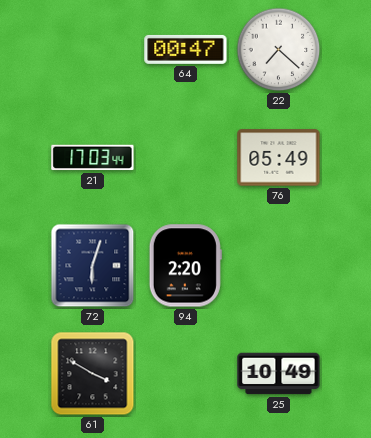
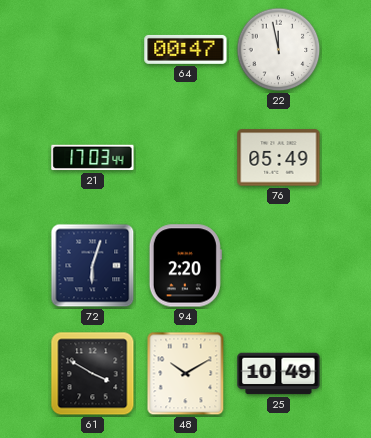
22: 7:22 -> 11:58
48: none -> 10:10
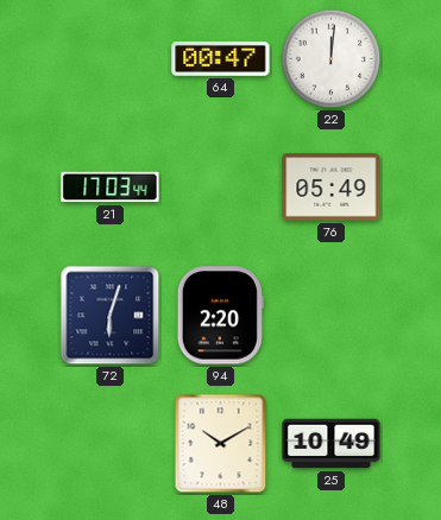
22: 11:58 -> 12:01
61: 3:50 -> none
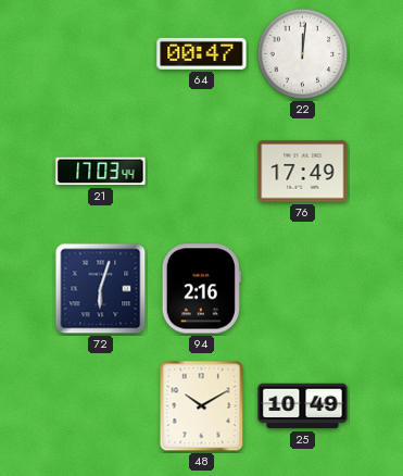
76: 05:49 -> 17:49
94: 2:20 -> 2:16
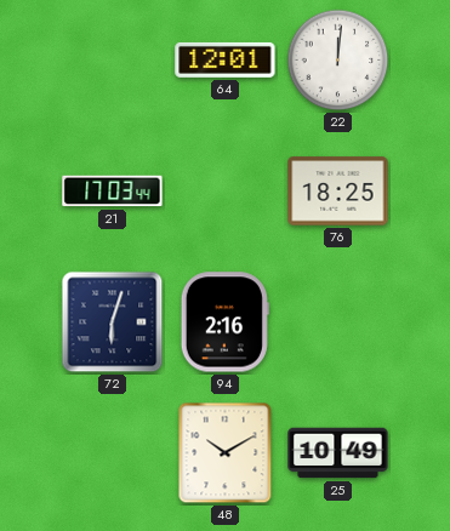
64: 00:47 -> 12:01
76: 17:49 -> 18:25
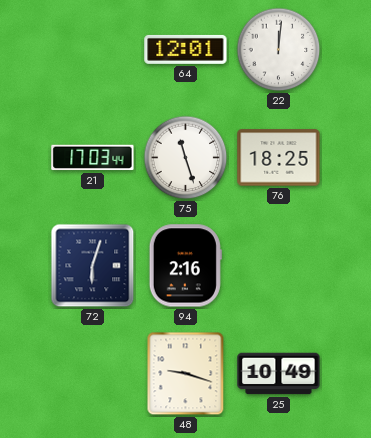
75: none -> 11:27
48: 10:10 -> 9:18
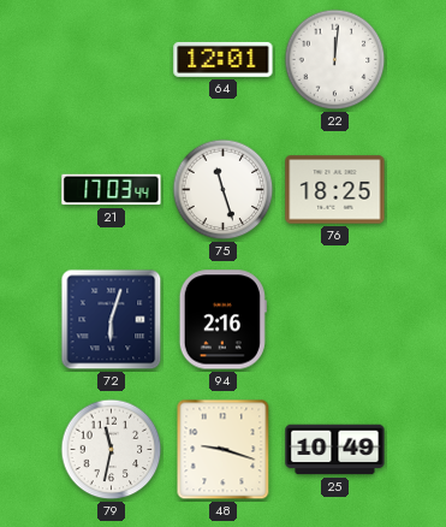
79: none -> 11:32
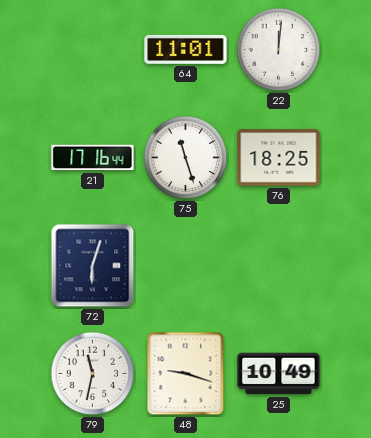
64: 12:01 -> 11:01
21: 17:03 -> 17:16
94: 2:16 -> none
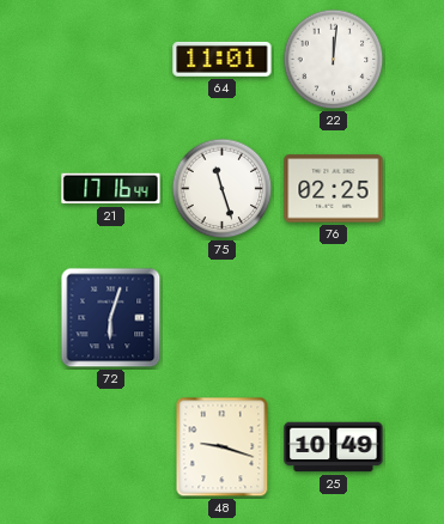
76: 18:25 -> 02:25
79: 11:32 -> none
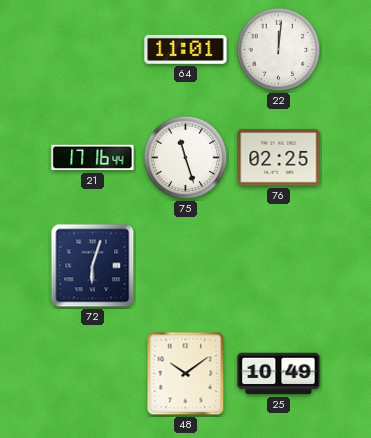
48: 9:18 -> 10:09
